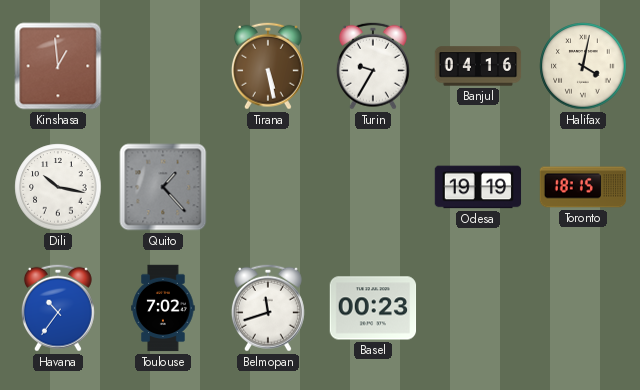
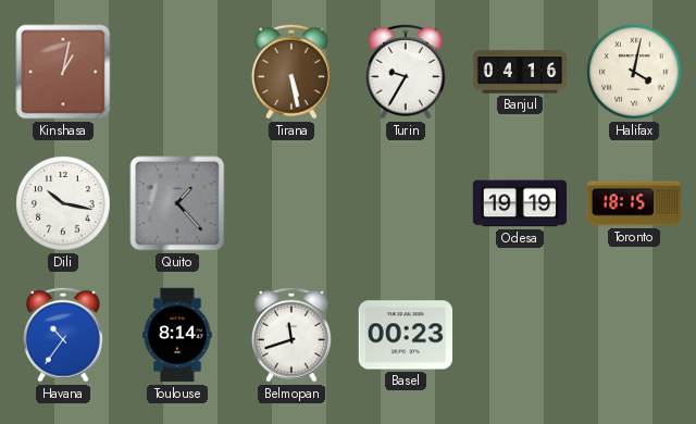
Kinshasa: 12:59 -> 1:02
Toulouse: 7:02 -> 8:14
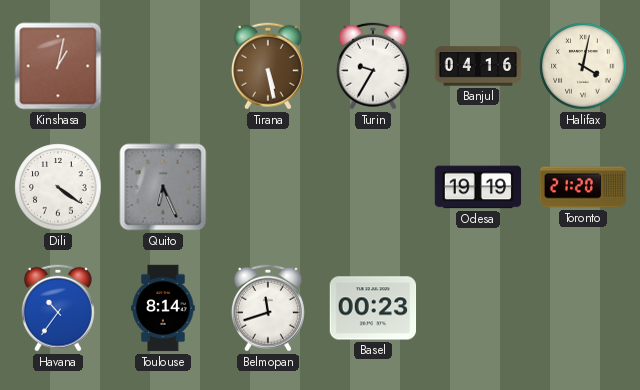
Dili: 10:17 -> 4:21
Quito: 1:23 -> 6:26
Toronto: 18:15 -> 21:20
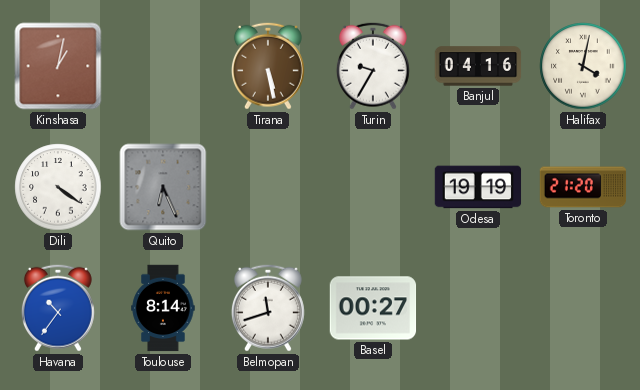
Basel: 00:23 -> 00:27
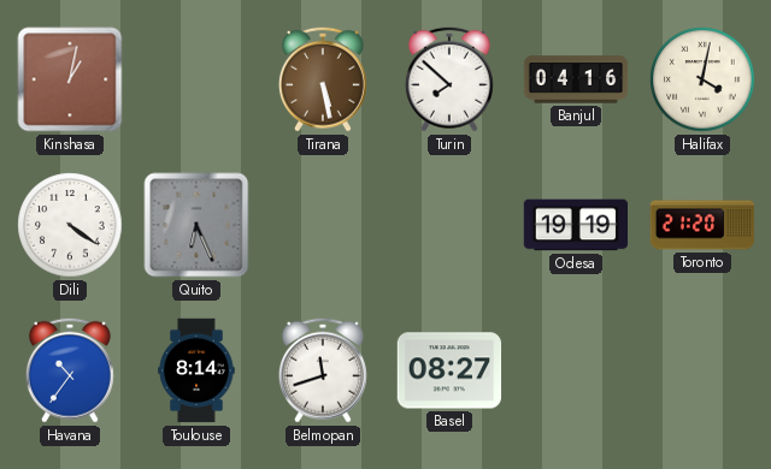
Turin: 9:35 -> 7:52
Basel: 00:27 -> 08:27
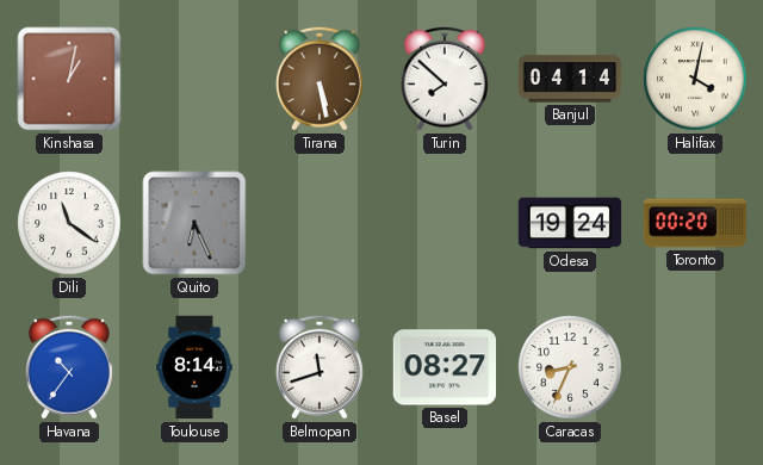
Banjul: 04:16 -> 04:14
Dili: 4:21 -> 11:21
Odesa: 19:19 -> 19:24
Toronto: 21:20 -> 00:20
Caracas: none -> 8:34
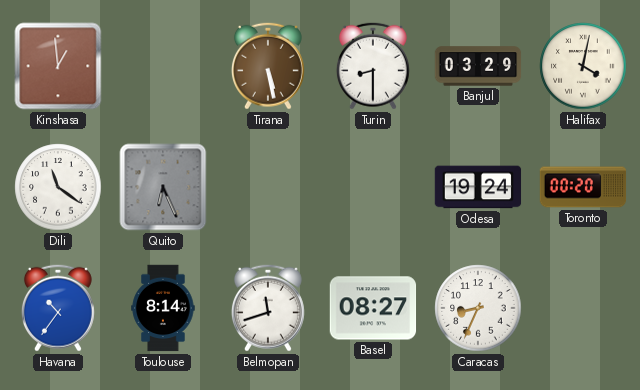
Kinshasa: 1:02 -> 12:59
Turin: 7:52 -> 8:30
Banjul: 04:14 -> 03:29
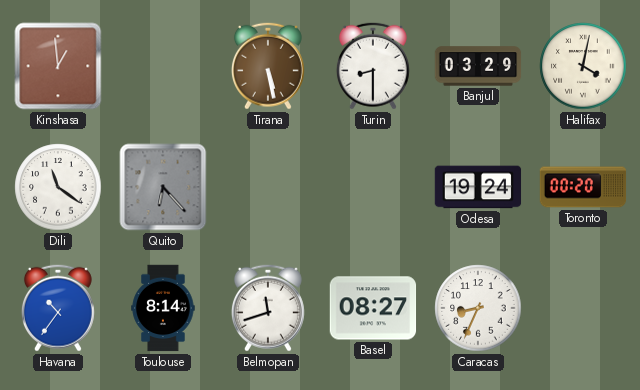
Quito: 6:26 -> 6:23
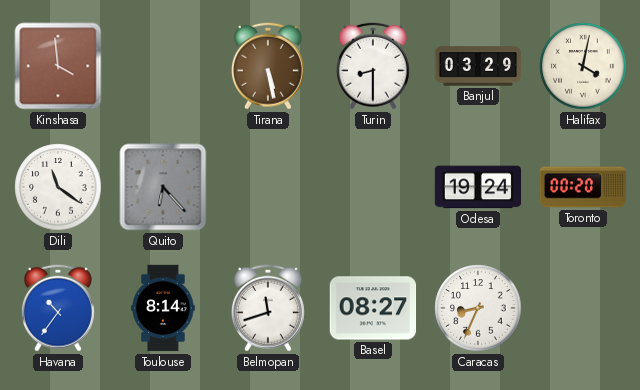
Kinshasa: 12:59 -> 3:59
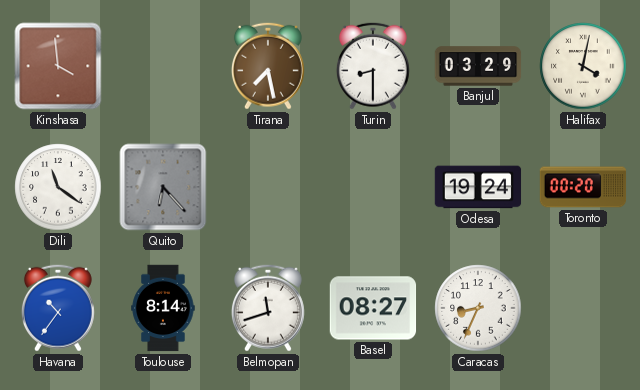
Tirana: 5:28 -> 7:28
